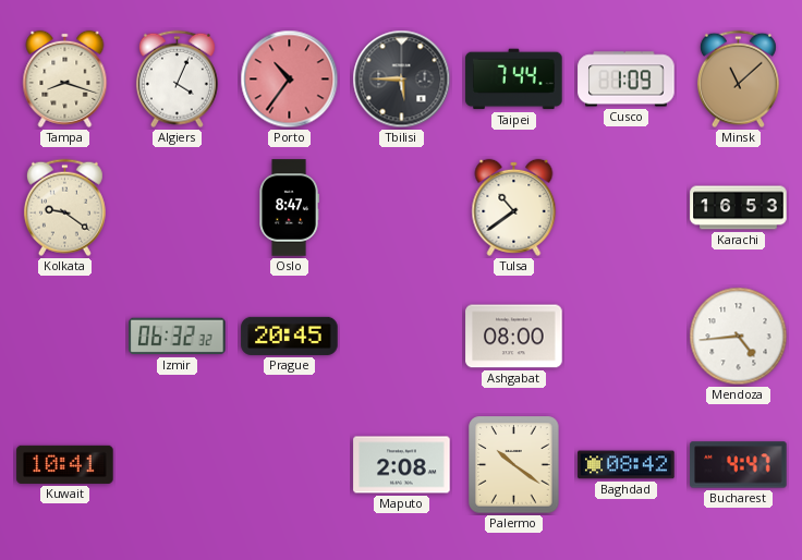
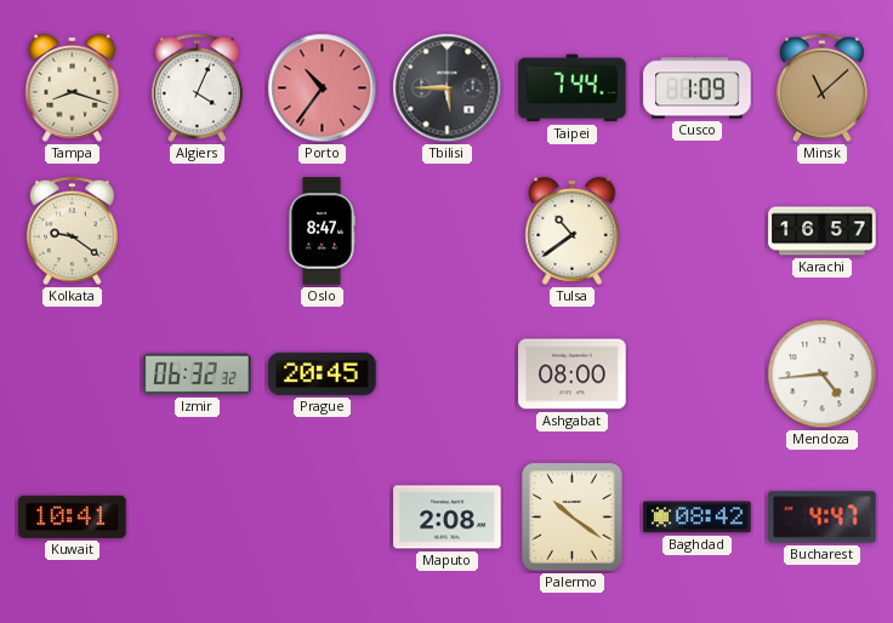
Karachi: 16:53 -> 16:57
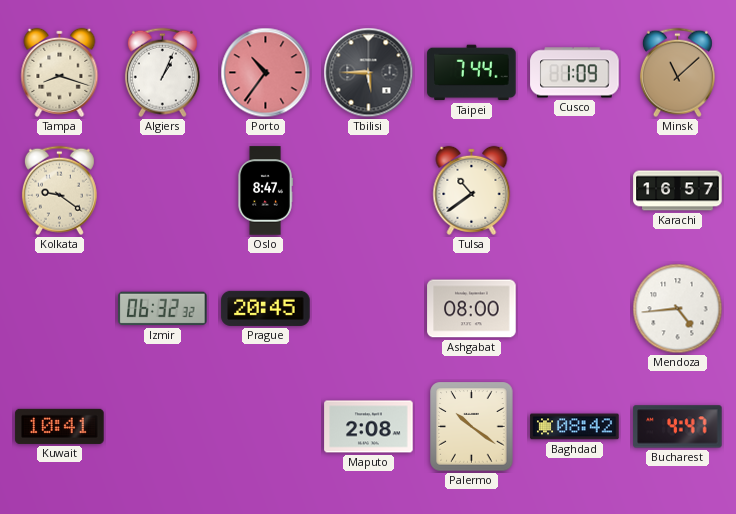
Algiers: 4:04 -> 1:04
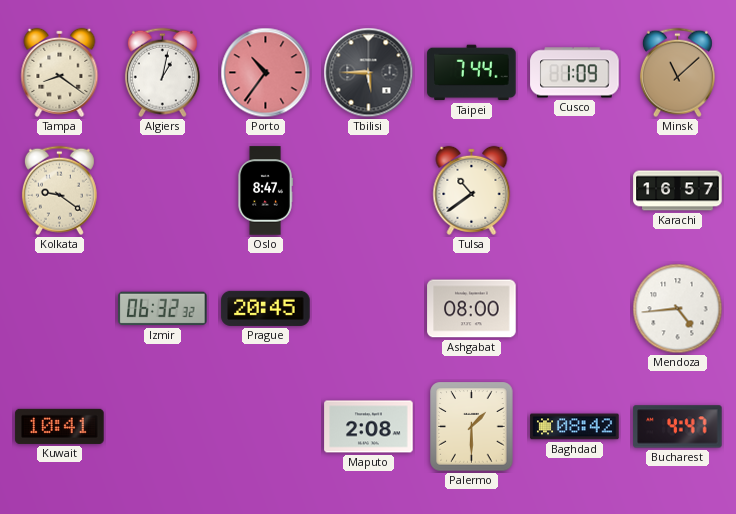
Tampa: 8:18 -> 8:21
Algiers: 1:04 -> 1:02
Palermo: 10:21 -> 1:30
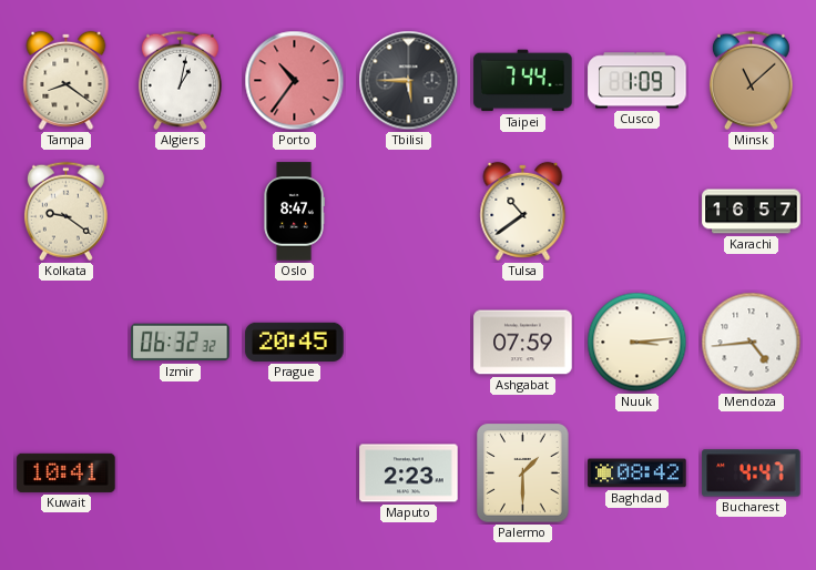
Ashgabat: 08:00 -> 07:59
Nuuk: none -> 3:14
Maputo: 2:08 -> 2:23
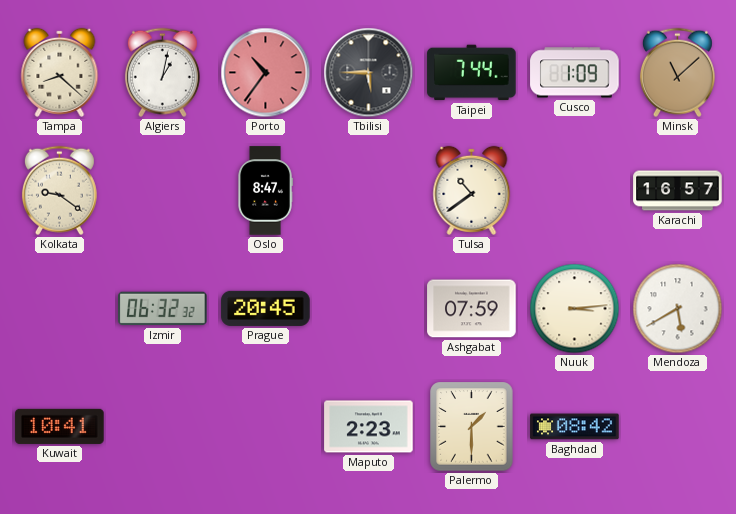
Tampa: 8:21 -> 8:22
Mendoza: 4:44 -> 5:40
Bucharest: 4:47 -> none
